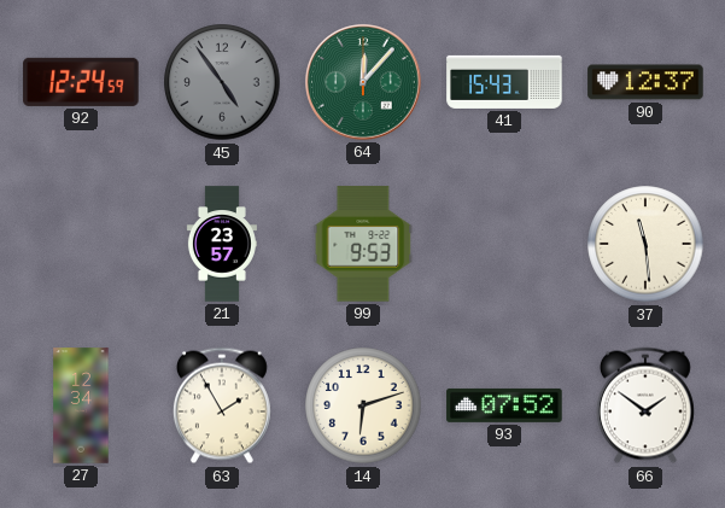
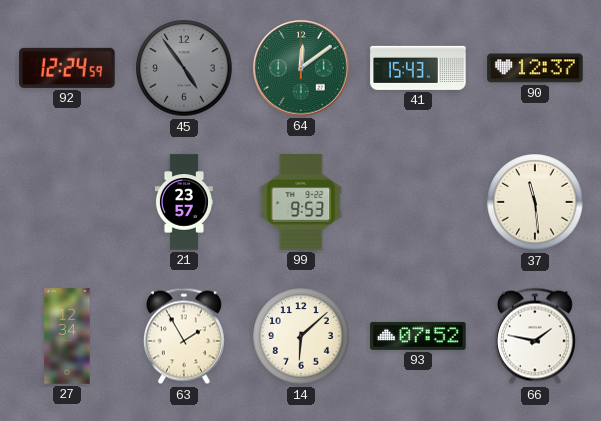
64: 12:07 -> 12:09
14: 6:12 -> 6:08
66: 1:51 -> 1:47
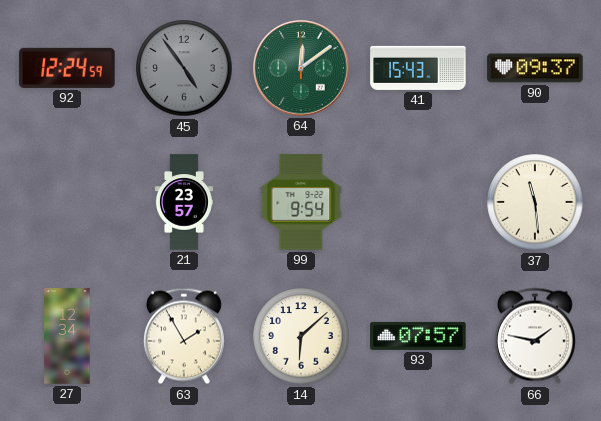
90: 12:37 -> 09:37
99: 9:53 -> 9:54
93: 07:52 -> 07:57
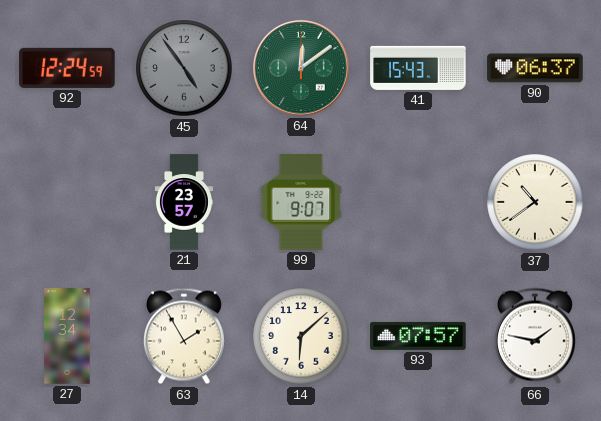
90: 09:37 -> 06:37
99: 9:54 -> 9:07
37: 11:29 -> 10:39
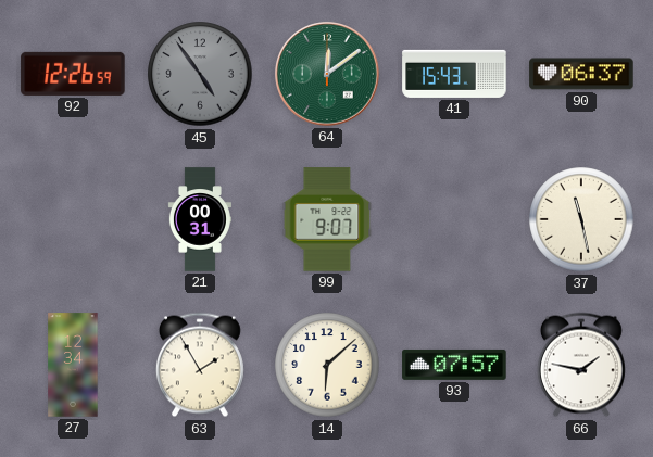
92: 12:24 -> 12:26
21: 23:57 -> 00:31
37: 10:39 -> 11:28
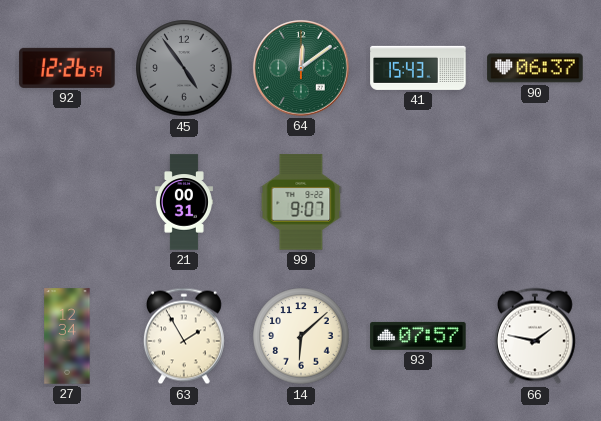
37: 11:28 -> none
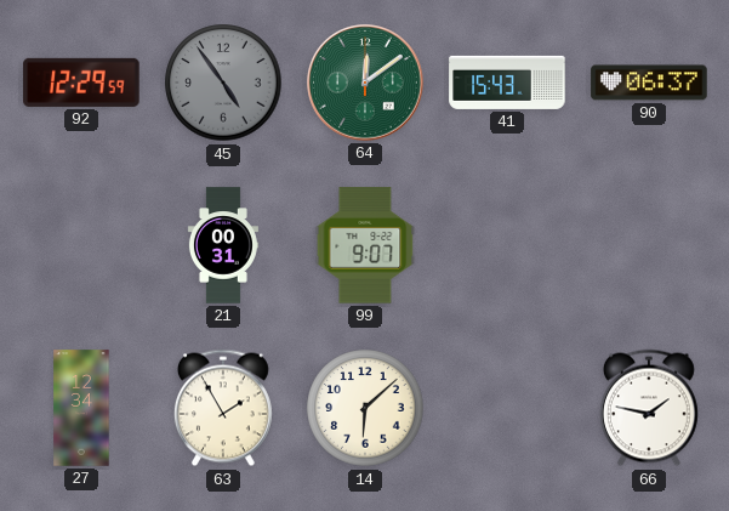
92: 12:26 -> 12:29
93: 07:57 -> none
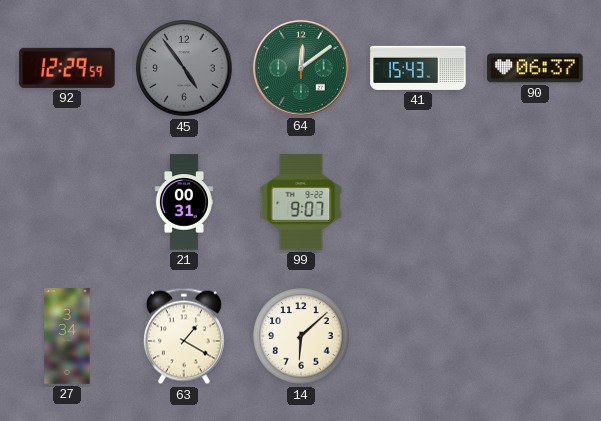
27: 12:34 -> 3:34
63: 1:55 -> 1:20
66: 1:47 -> none
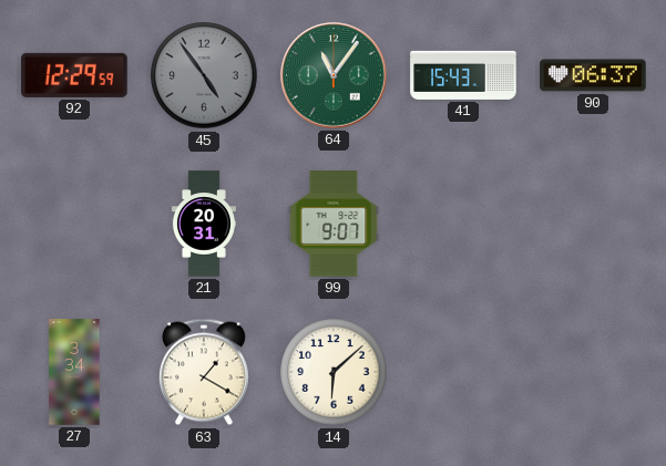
64: 12:09 -> 11:06
21: 00:31 -> 20:31
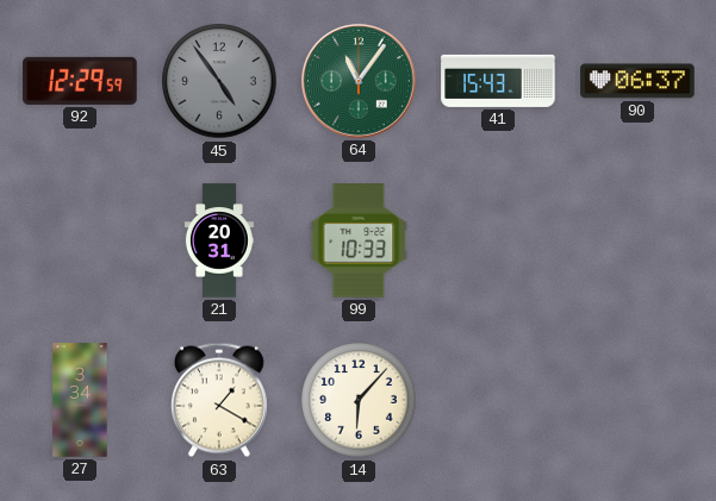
99: 9:07 -> 10:33
14: 6:08 -> 6:07
